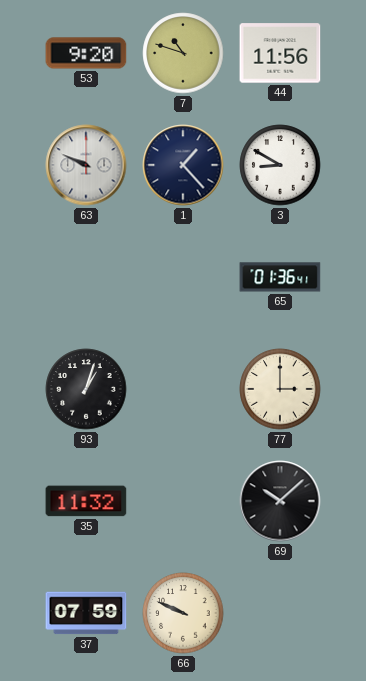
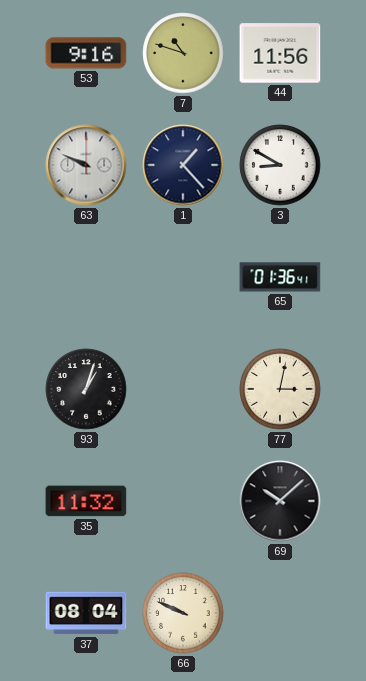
53: 9:20 -> 9:16
77: 3:00 -> 3:02
37: 07:59 -> 08:04
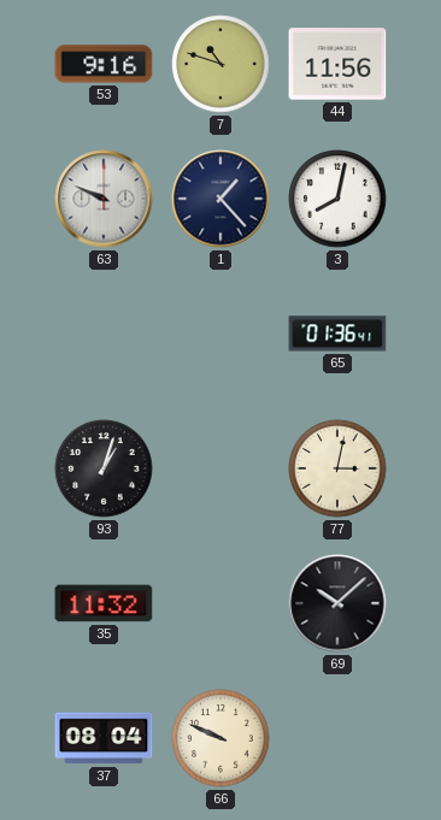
3: 8:50 -> 8:02
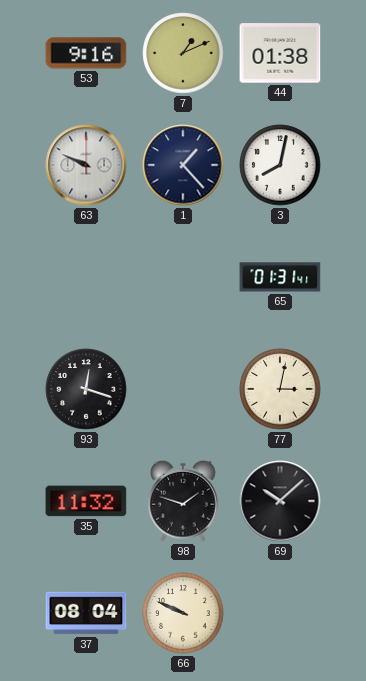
7: 10:48 -> 1:11
44: 11:56 -> 01:38
65: 01:36 -> 01:31
93: 1:03 -> 12:18
98: none -> 1:48
